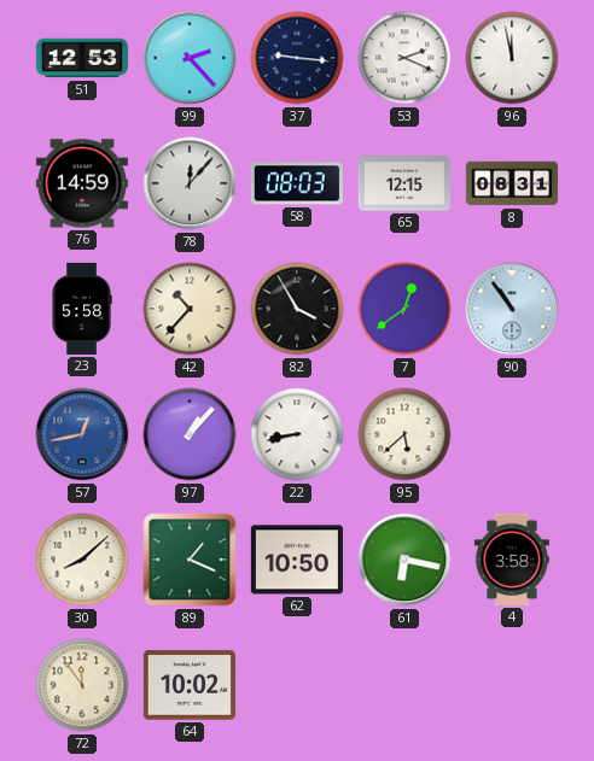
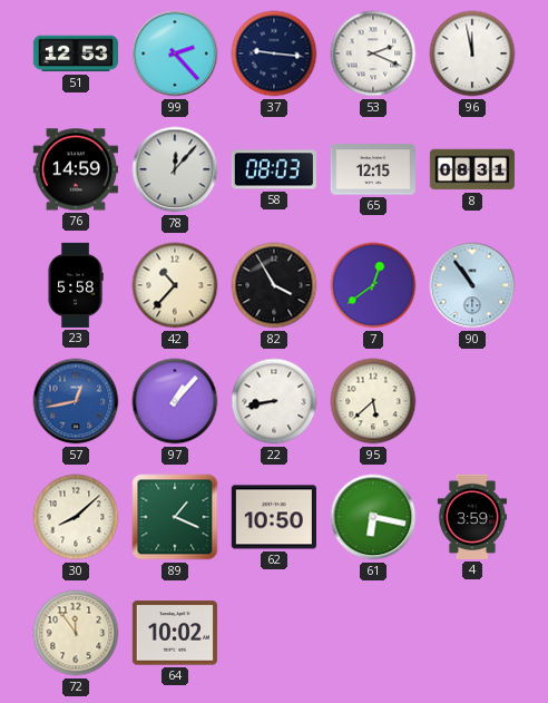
4: 3:58 -> 3:59
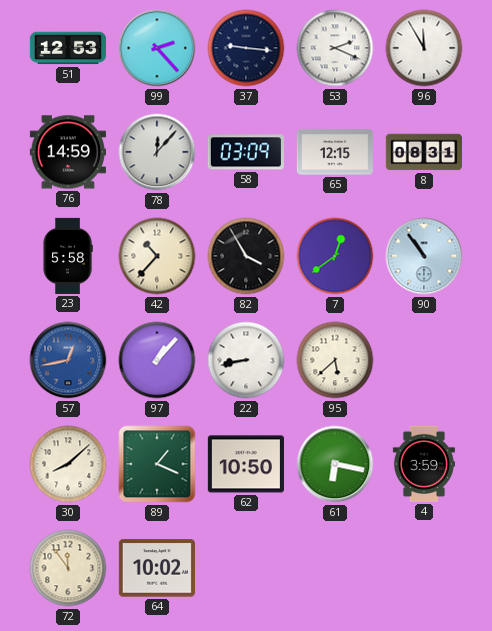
96: 11:58 -> 11:55
58: 08:03 -> 03:09
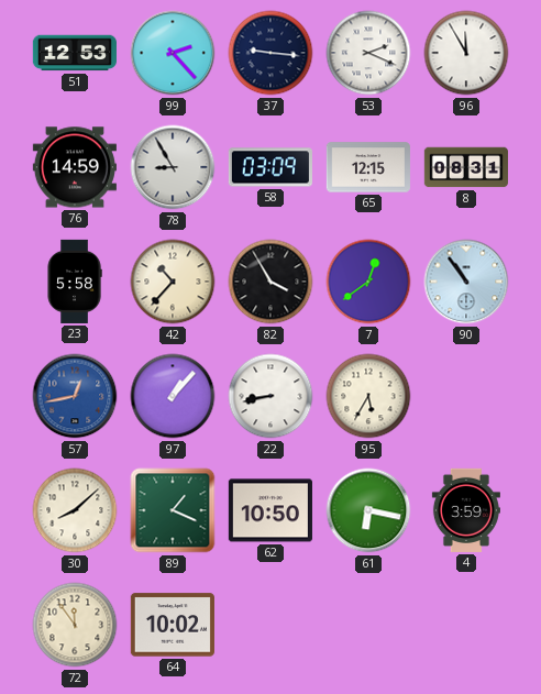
78: 12:07 -> 8:55
95: 5:38 -> 5:35
